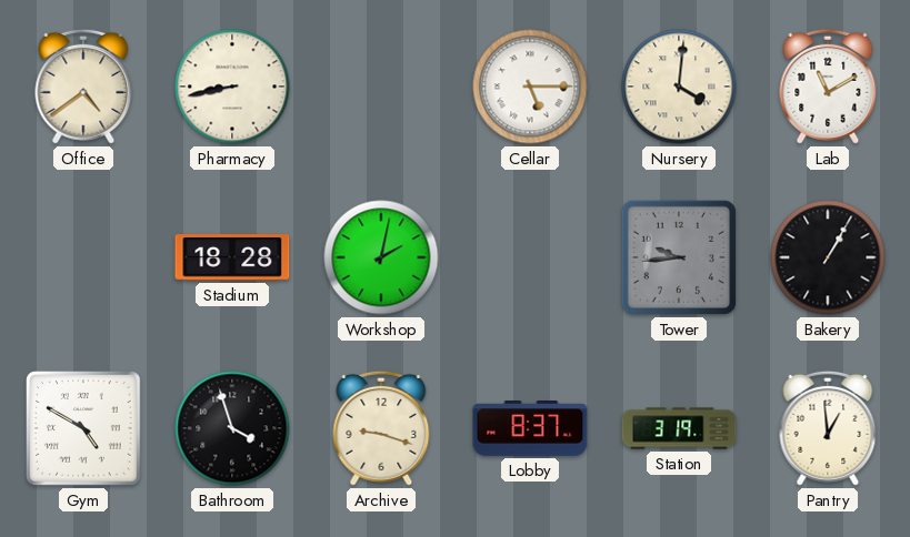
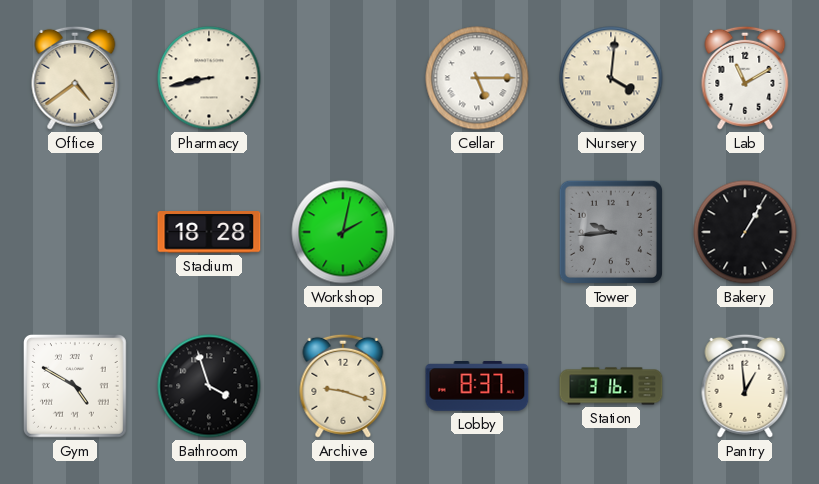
Station: 3:19 -> 3:16
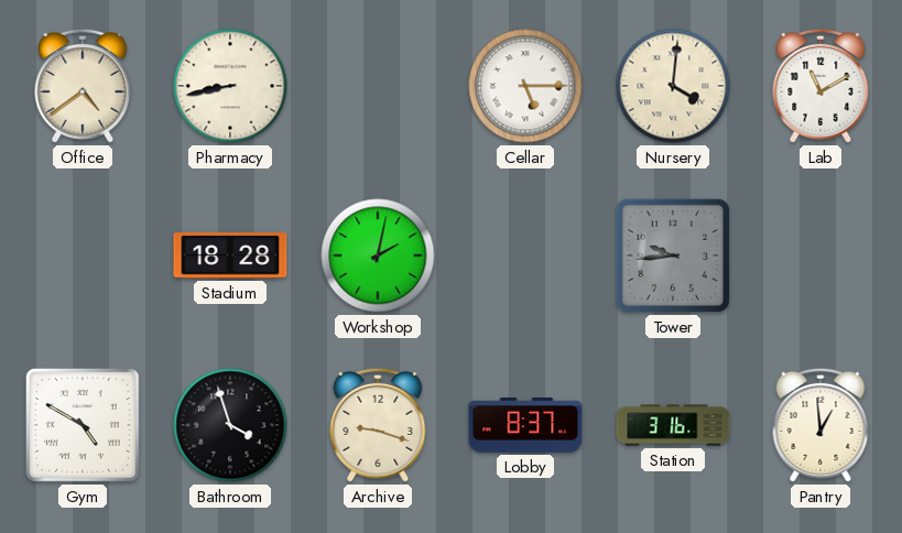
Bakery: 1:05 -> none
